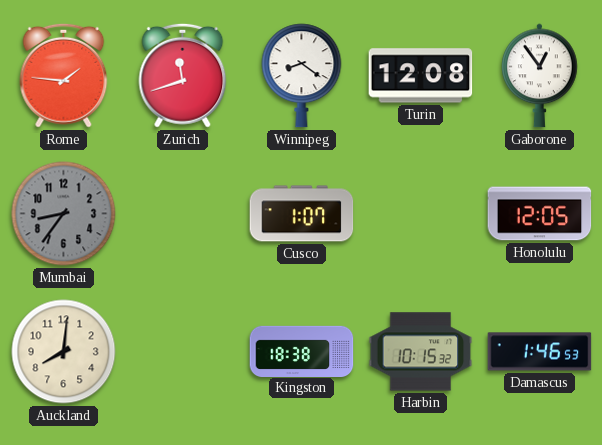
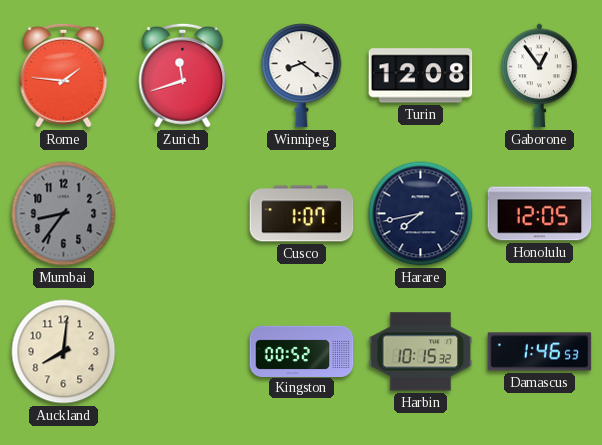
Harare: none -> 7:43
Kingston: 18:38 -> 00:52
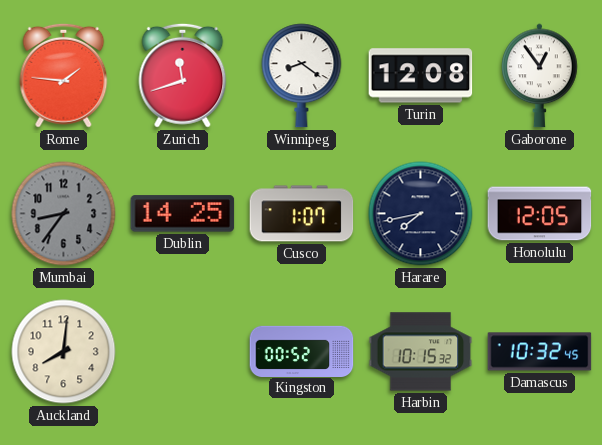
Dublin: none -> 14:25
Damascus: 1:46 -> 10:32
